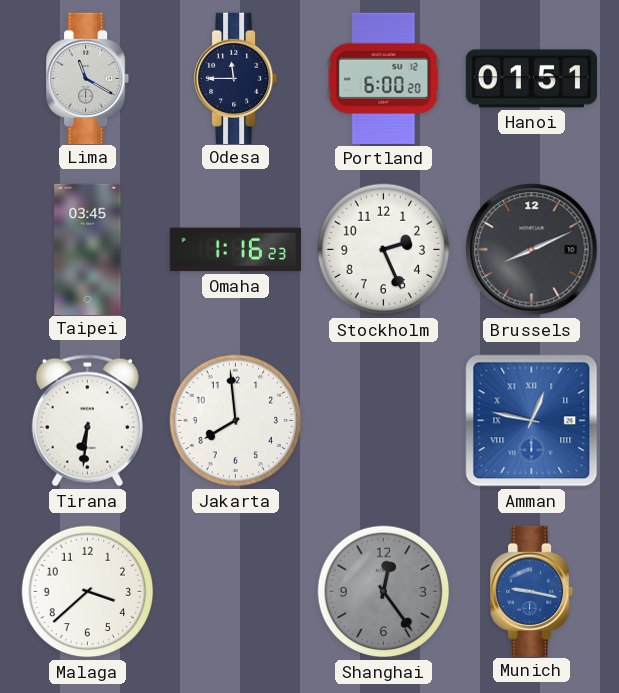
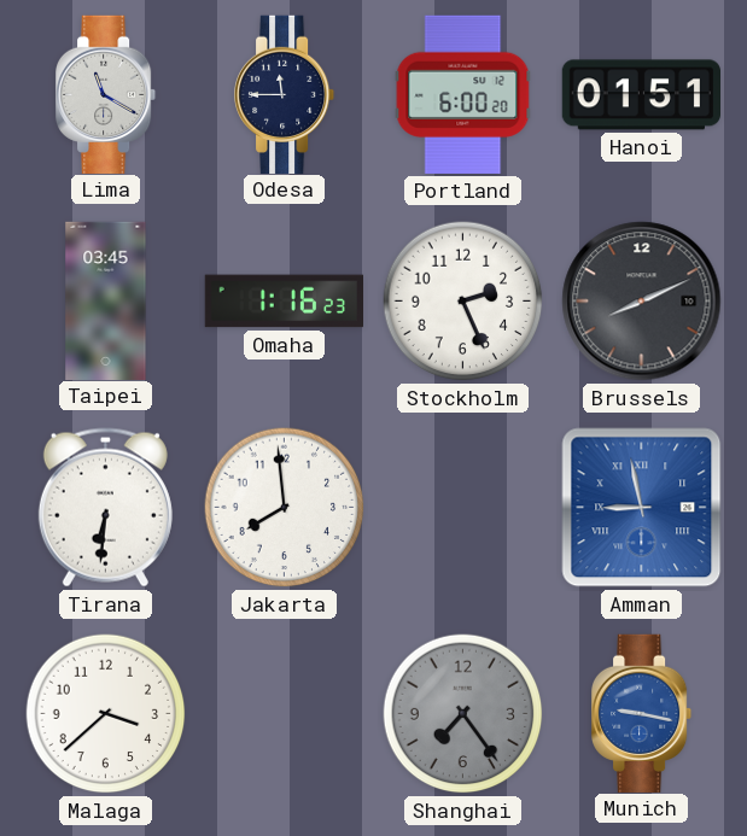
Amman: 12:47 -> 8:58
Shanghai: 12:24 -> 7:24
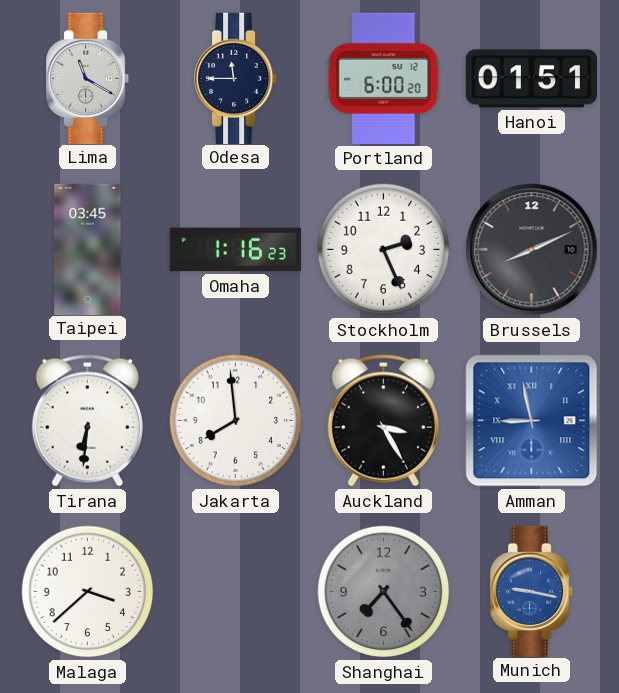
Auckland: none -> 3:25
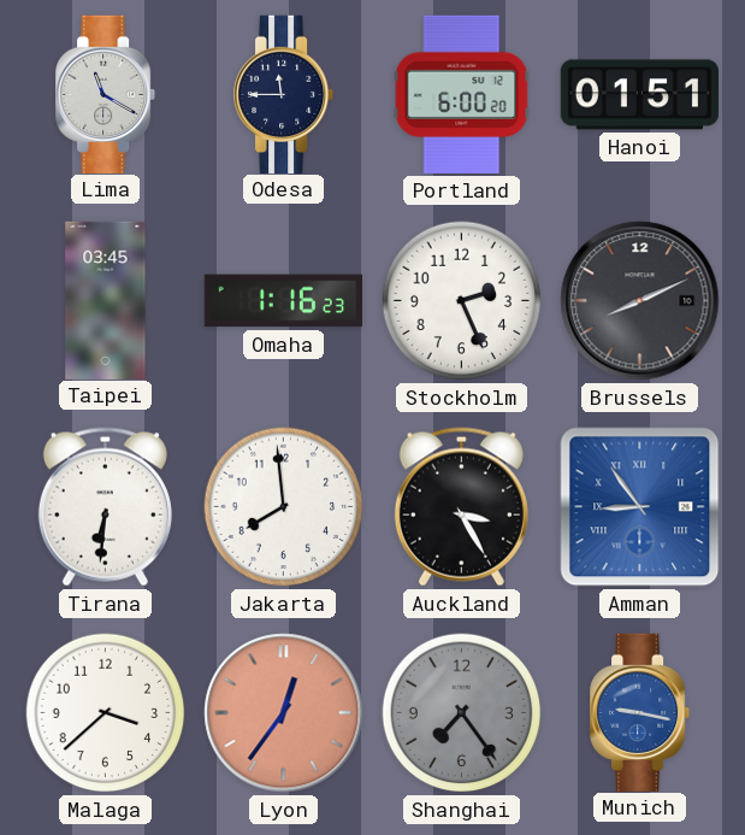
Amman: 8:58 -> 8:54
Lyon: none -> 12:36
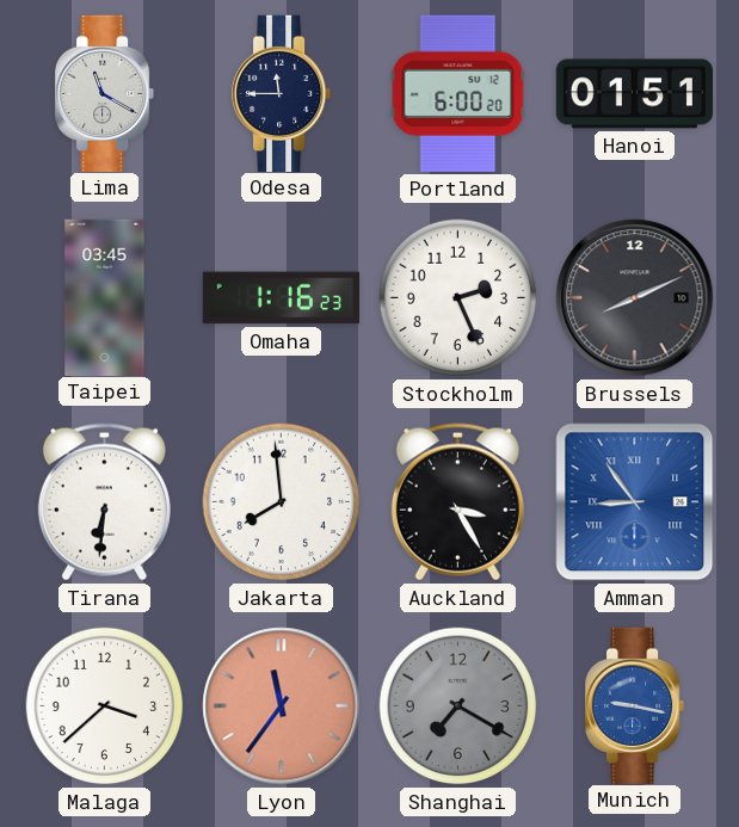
Lyon: 12:36 -> 11:36
Shanghai: 7:24 -> 7:20
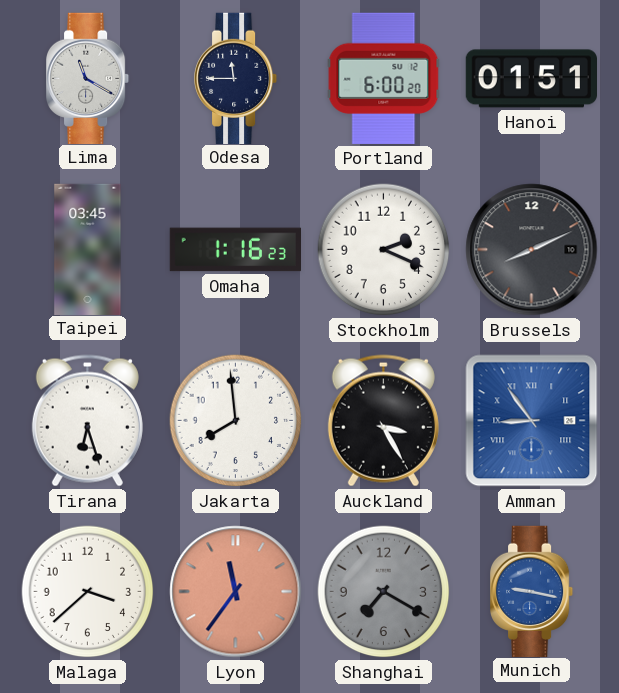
Stockholm: 2:26 -> 2:19
Tirana: 6:31 -> 6:27
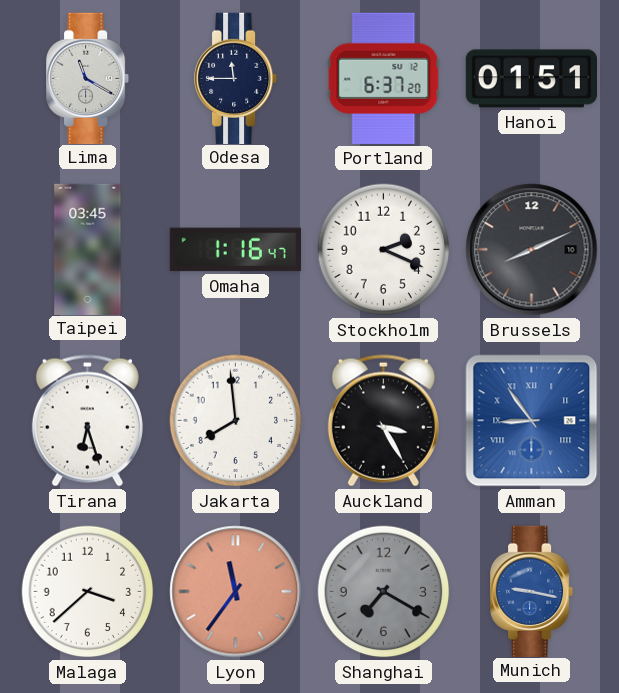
Portland: 6:00 -> 6:37
Omaha: 1:16:23 -> 1:16:47
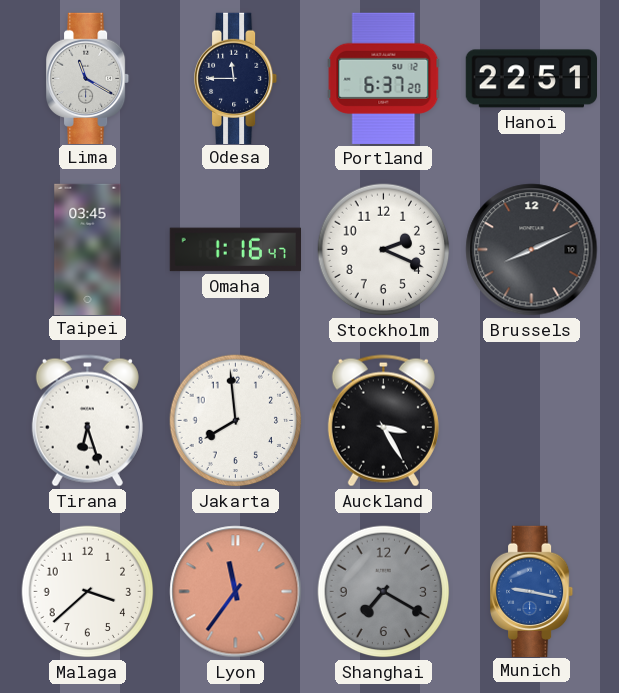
Hanoi: 01:51 -> 22:51
Amman: 8:54 -> none
